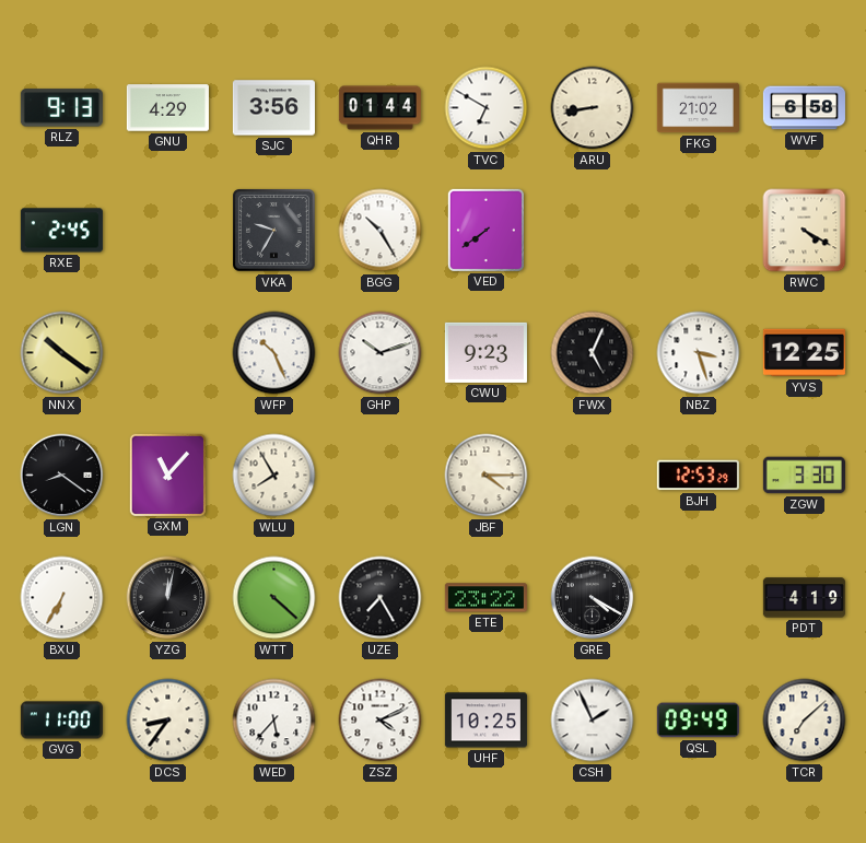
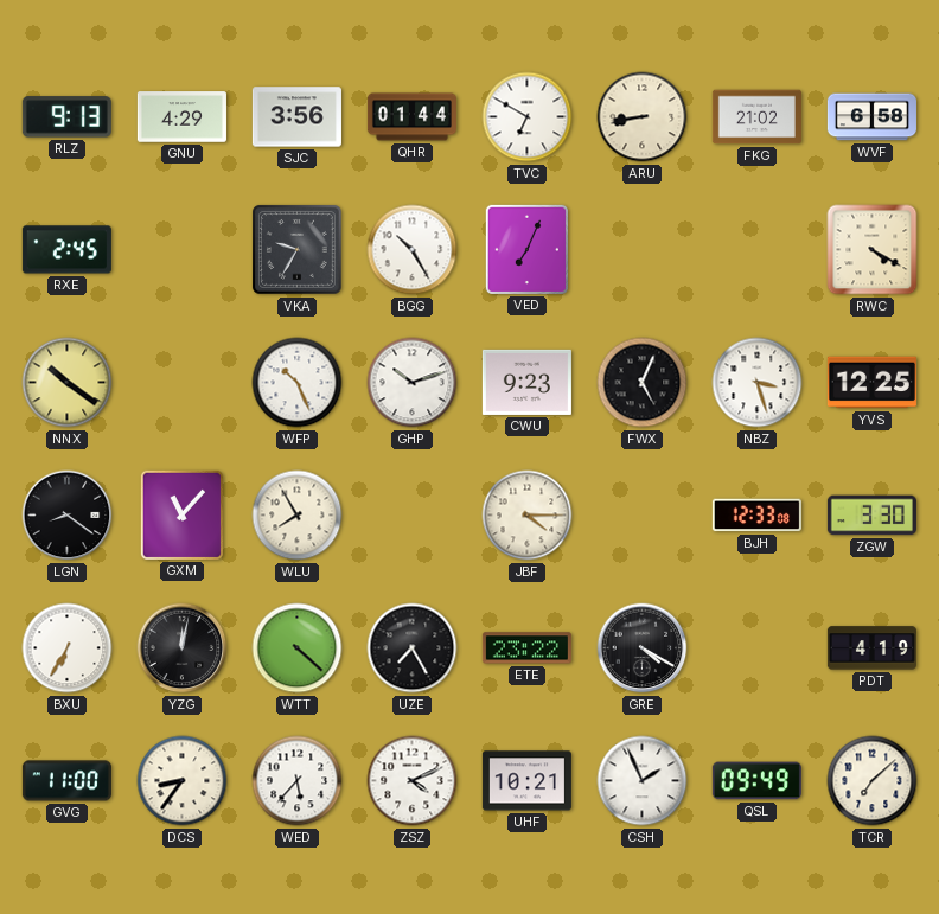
VED: 7:39 -> 7:04
BJH: 12:53 -> 12:33
UHF: 10:25 -> 10:21
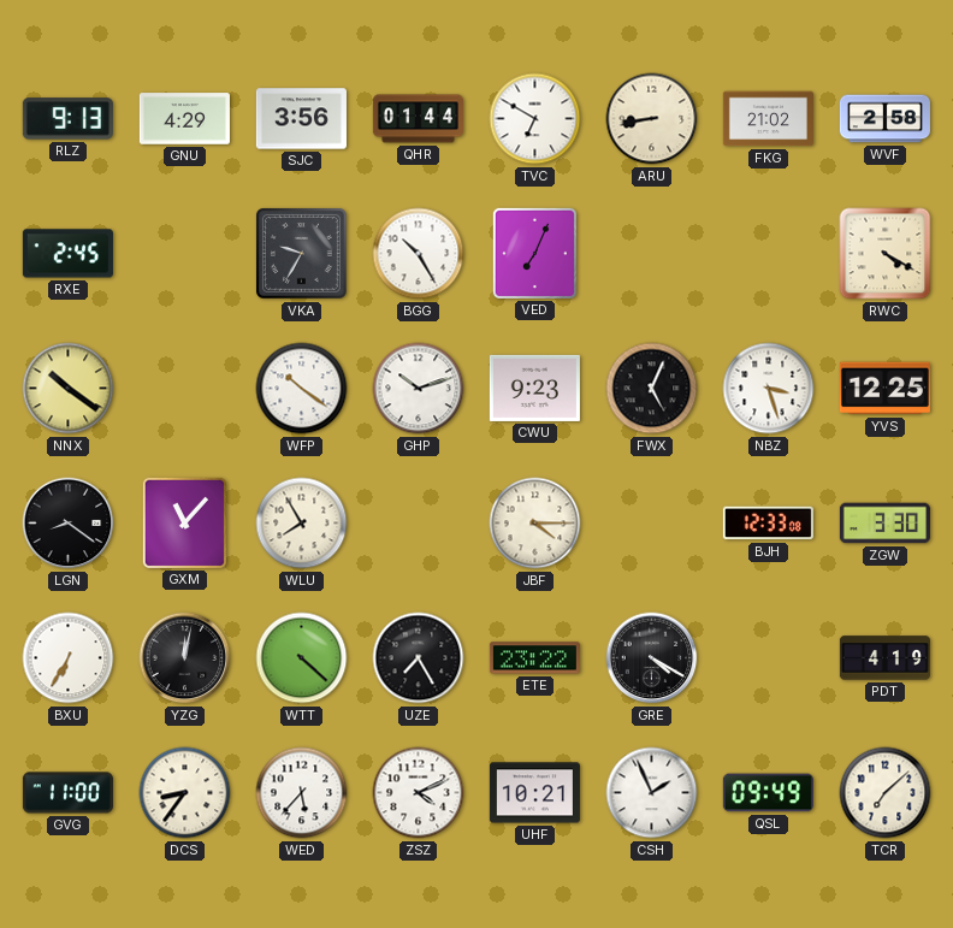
WVF: 6:58 -> 2:58
WFP: 10:26 -> 10:21
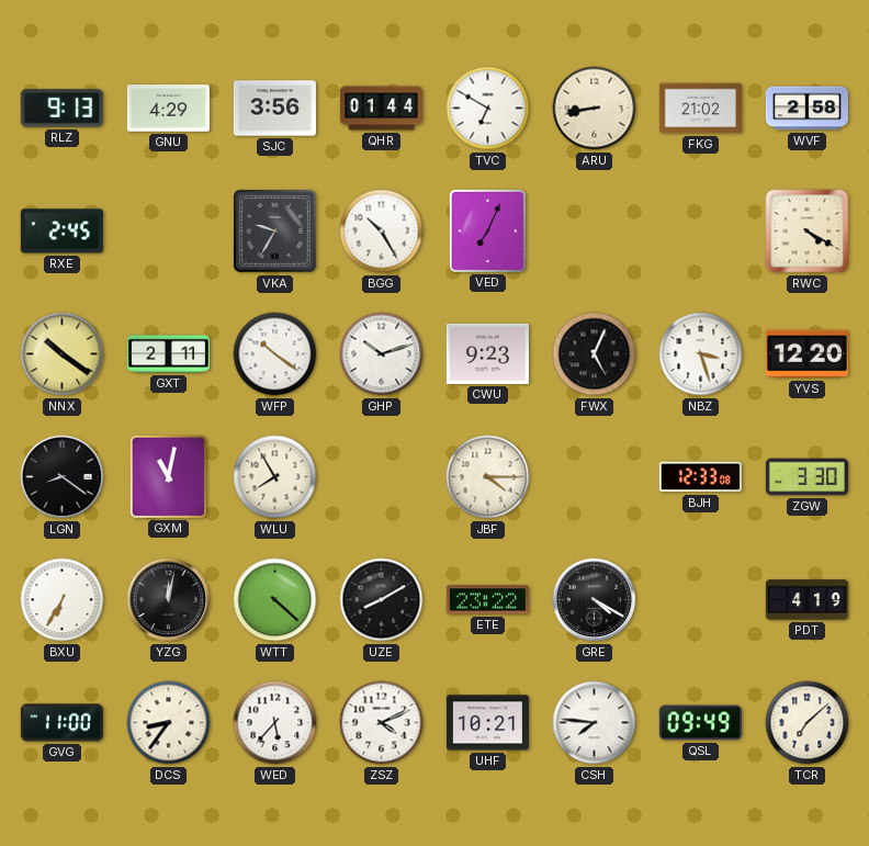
GXT: none -> 2:11
YVS: 12:25 -> 12:20
GXM: 11:07 -> 11:02
UZE: 7:25 -> 8:10
CSH: 1:56 -> 7:46
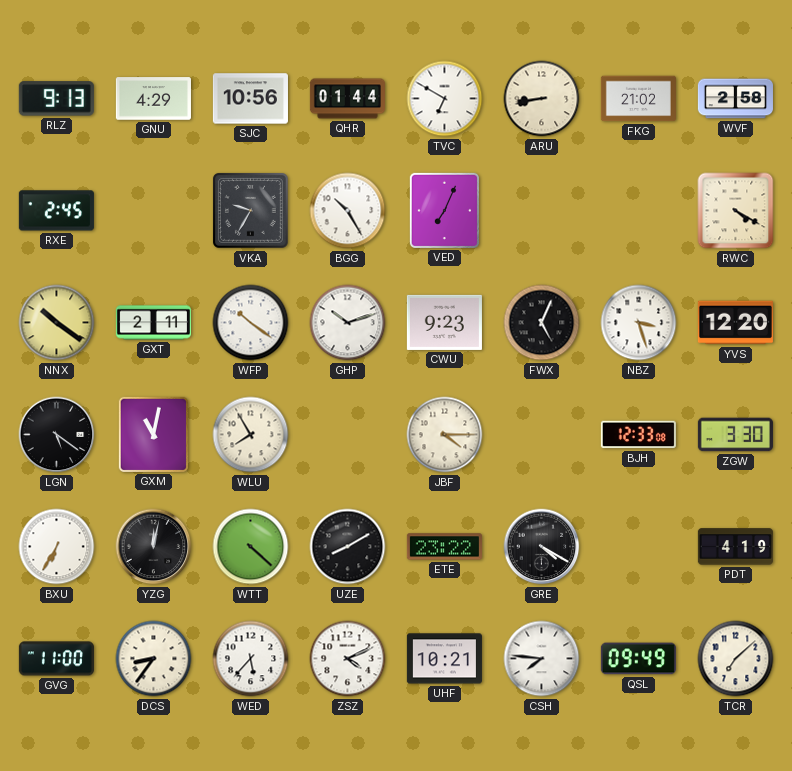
SJC: 3:56 -> 10:56
LGN: 8:21 -> 5:21
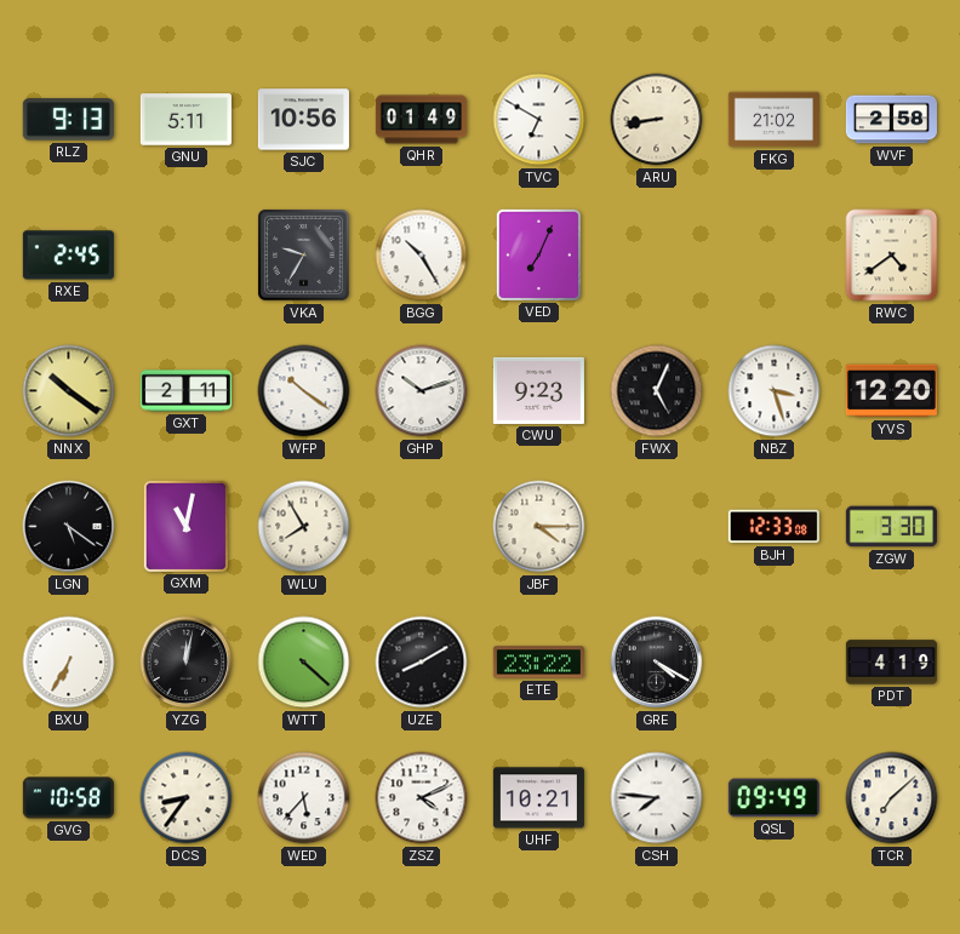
GNU: 4:29 -> 5:11
QHR: 01:44 -> 01:49
RWC: 4:20 -> 4:39
GVG: 11:00 -> 10:58
